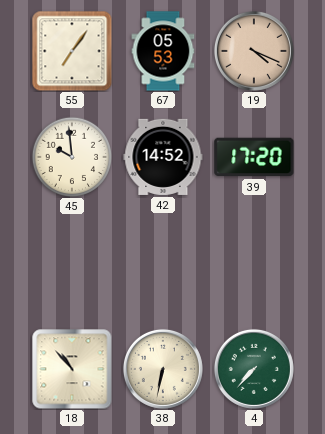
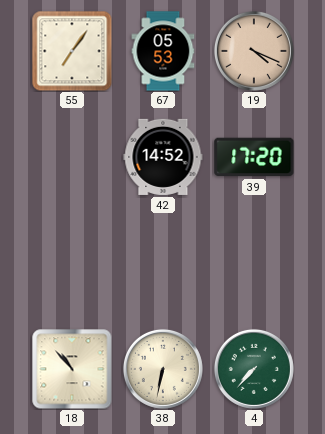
45: 9:59 -> none
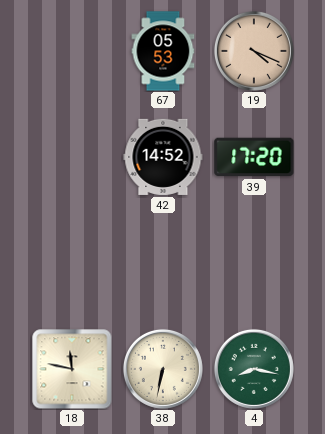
55: 7:06 -> none
18: 10:53 -> 11:47
4: 7:37 -> 8:17
